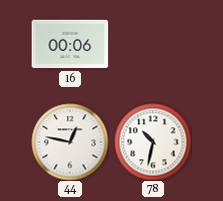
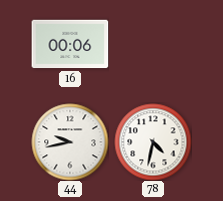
44: 12:47 -> 9:43
78: 10:32 -> 4:32
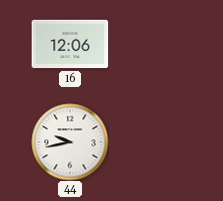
16: 00:06 -> 12:06
78: 4:32 -> none
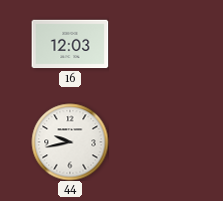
16: 12:06 -> 12:03
